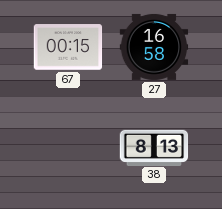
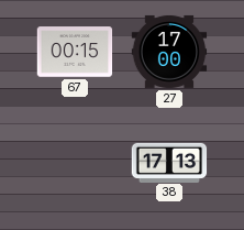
27: 16:58 -> 17:00
38: 8:13 -> 17:13
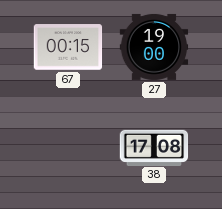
27: 17:00 -> 19:00
38: 17:13 -> 17:08
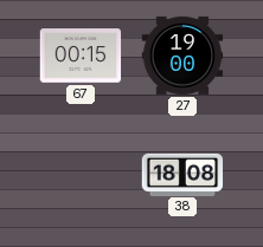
38: 17:08 -> 18:08
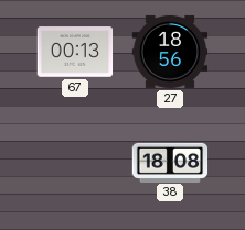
67: 00:15 -> 00:13
27: 19:00 -> 18:56
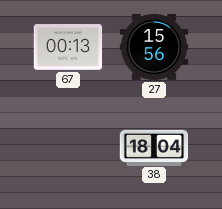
27: 18:56 -> 15:56
38: 18:08 -> 18:04
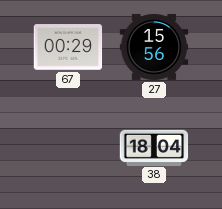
67: 00:13 -> 00:29
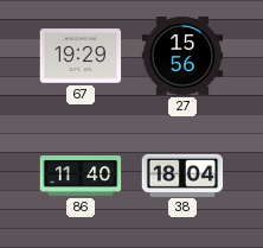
67: 00:29 -> 19:29
86: none -> 11:40
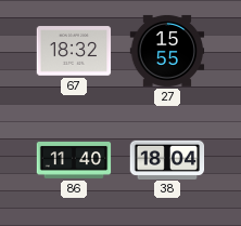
67: 19:29 -> 18:32
27: 15:56 -> 15:55
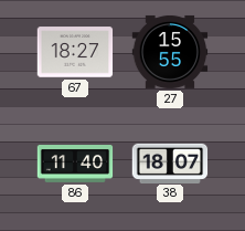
67: 18:32 -> 18:27
38: 18:04 -> 18:07
